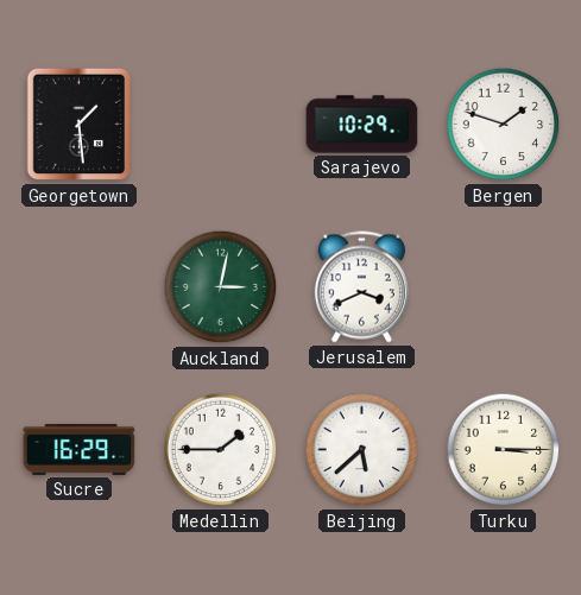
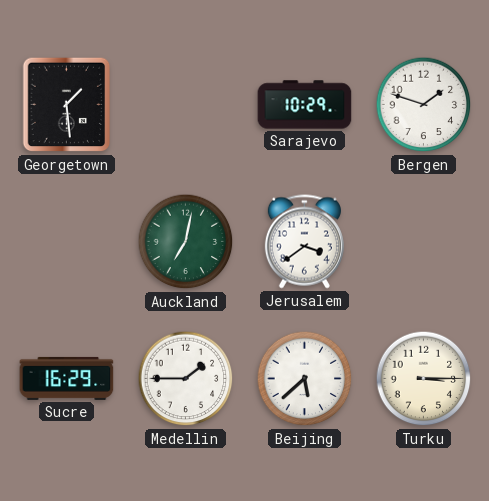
Auckland: 3:02 -> 7:02
Jerusalem: 3:41 -> 3:39
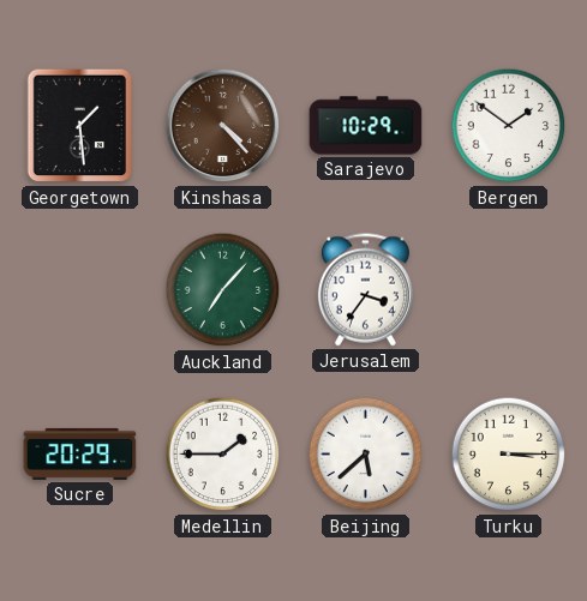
Kinshasa: none -> 4:23
Bergen: 1:48 -> 1:51
Auckland: 7:02 -> 7:07
Jerusalem: 3:39 -> 3:36
Sucre: 16:29 -> 20:29
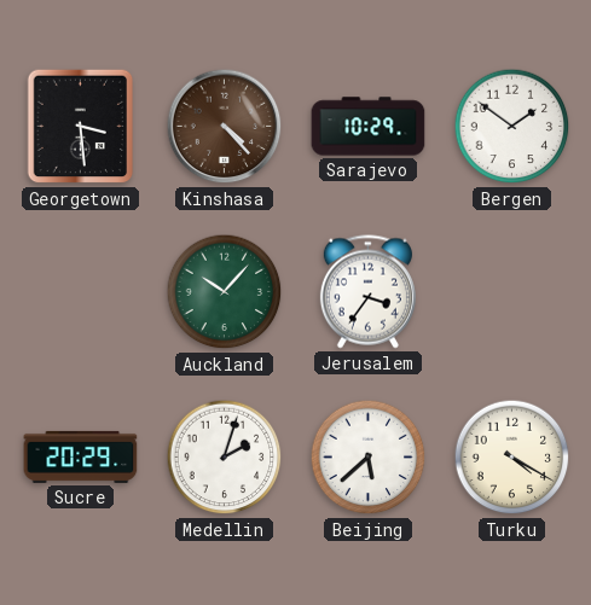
Georgetown: 1:29 -> 3:29
Auckland: 7:07 -> 10:07
Medellin: 1:45 -> 2:03
Turku: 3:15 -> 4:20
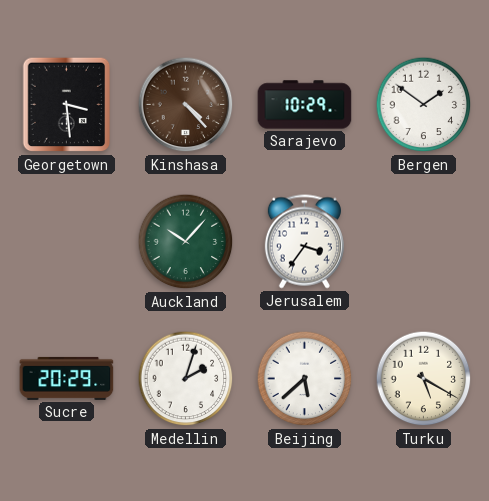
Turku: 4:20 -> 5:20
